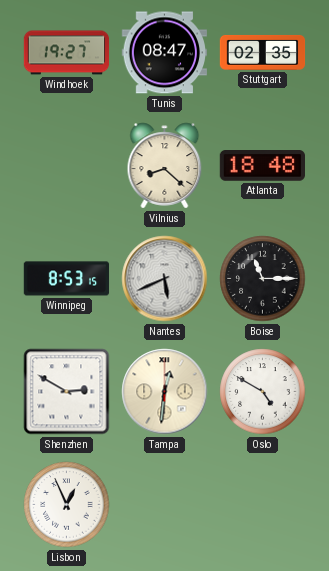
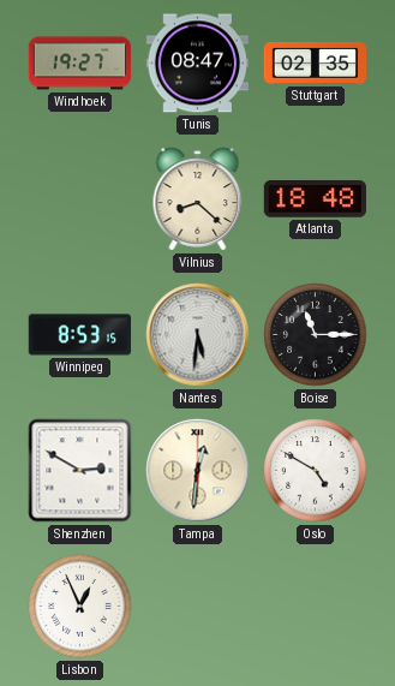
Nantes: 5:41 -> 5:31
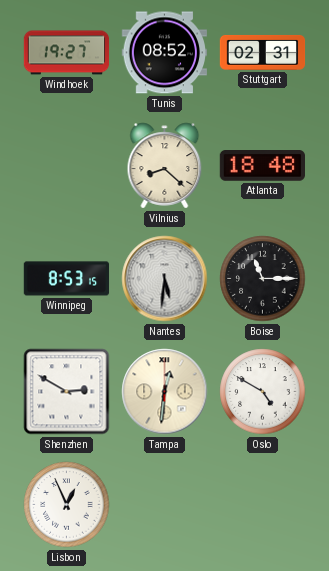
Tunis: 08:47 -> 08:52
Stuttgart: 02:35 -> 02:31
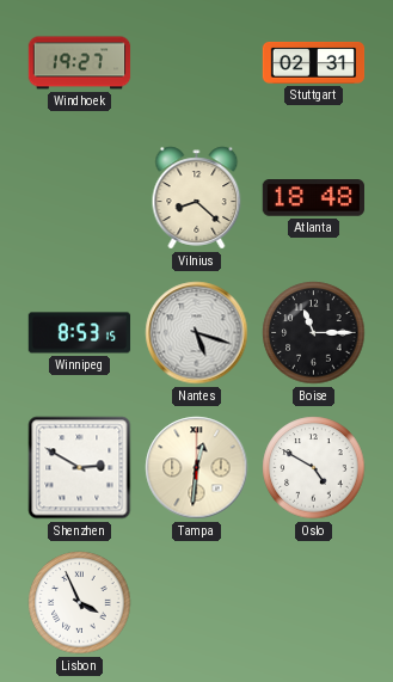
Tunis: 08:52 -> none
Nantes: 5:31 -> 5:18
Lisbon: 12:56 -> 3:56
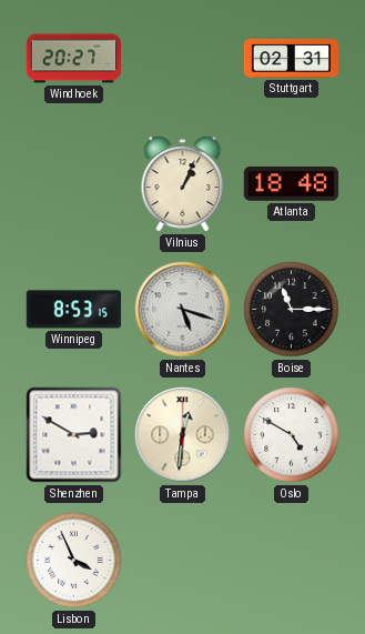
Windhoek: 19:27 -> 20:27
Vilnius: 8:22 -> 1:04
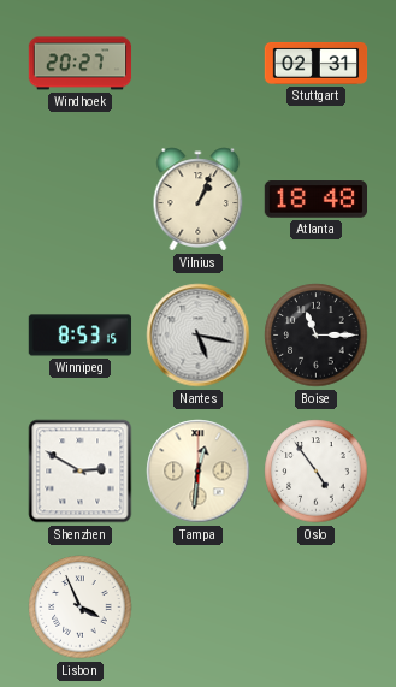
Nantes: 5:18 -> 5:17
Oslo: 4:50 -> 4:54
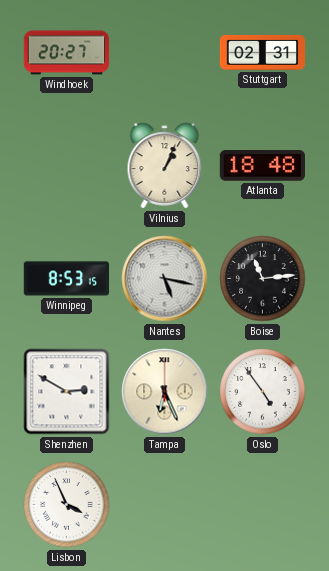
Boise: 11:15 -> 11:14
Tampa: 12:31 -> 6:26
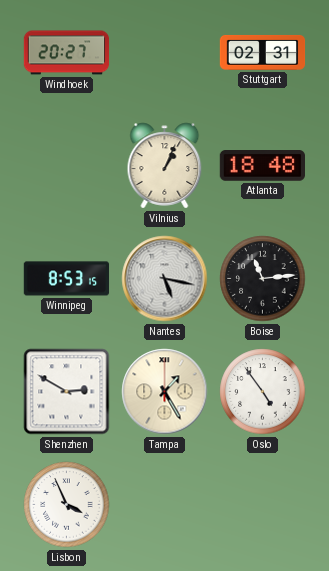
Tampa: 6:26 -> 1:25
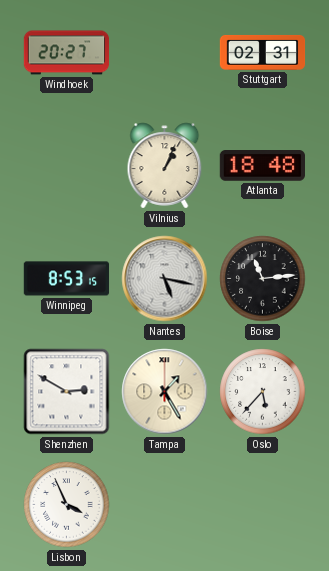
Oslo: 4:54 -> 5:37
